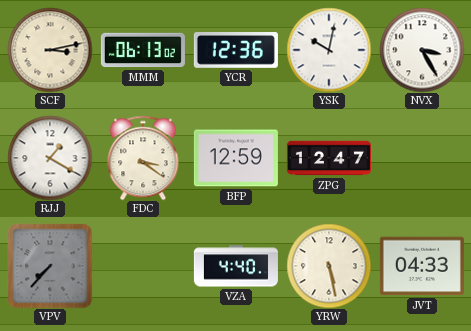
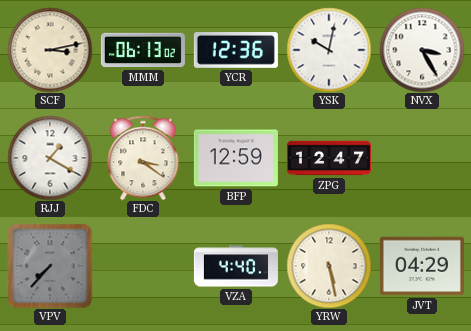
JVT: 04:33 -> 04:29
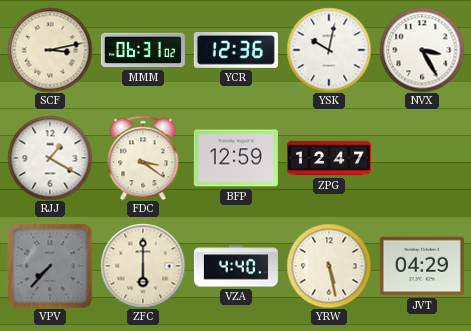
MMM: 06:13 -> 06:31
ZFC: none -> 6:00
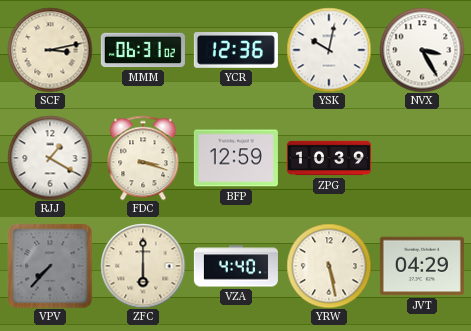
FDC: 3:21 -> 3:18
ZPG: 12:47 -> 10:39
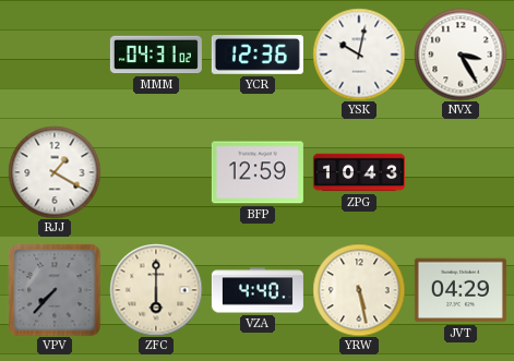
SCF: 3:13 -> none
MMM: 06:31 -> 04:31
FDC: 3:18 -> none
ZPG: 10:39 -> 10:43
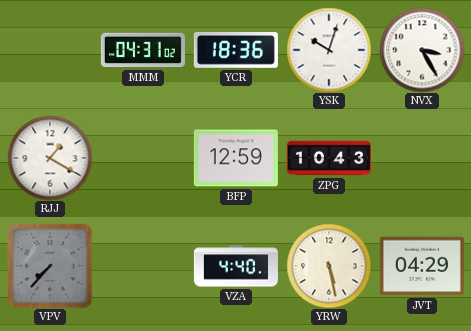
YCR: 12:36 -> 18:36
YSK: 10:02 -> 10:03
ZFC: 6:00 -> none
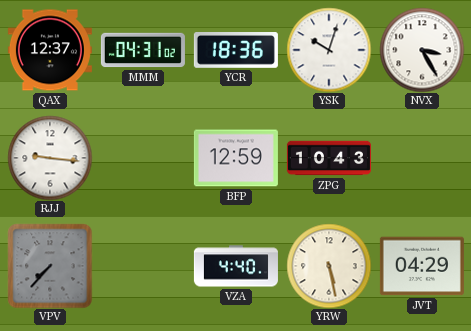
QAX: none -> 12:37
RJJ: 1:20 -> 9:16
